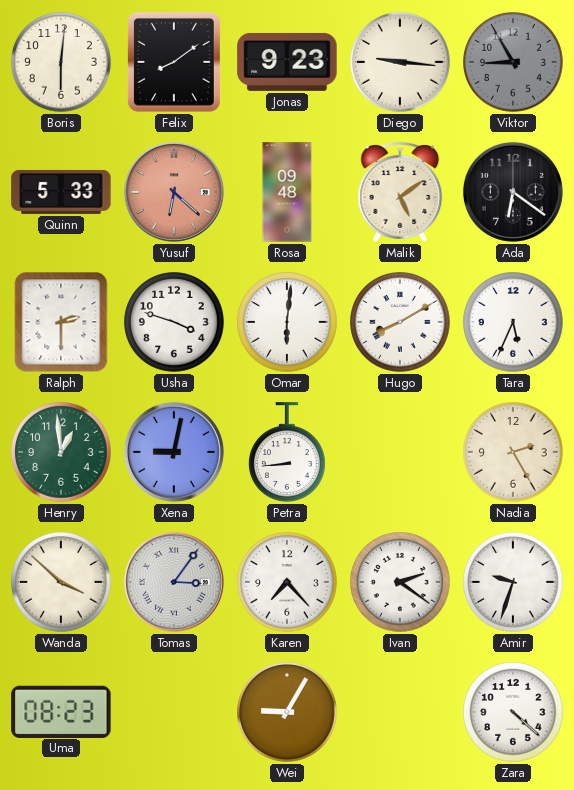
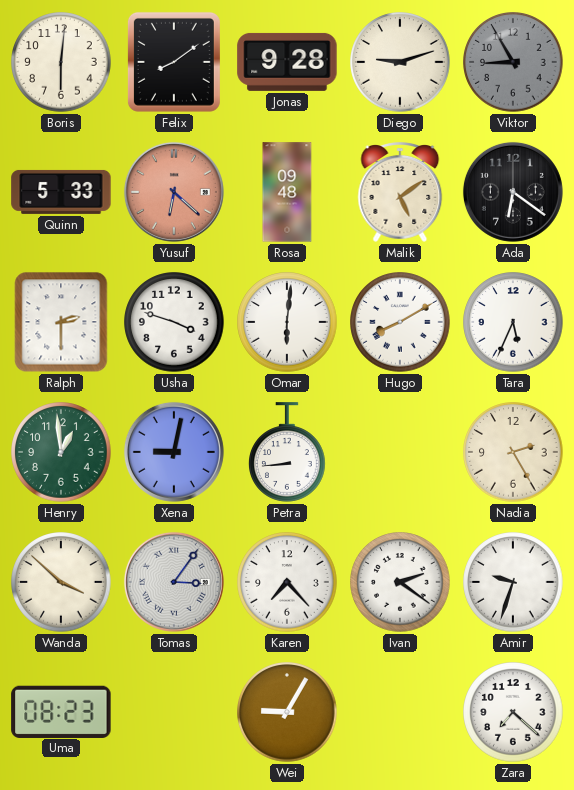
Jonas: 9:23 -> 9:28
Diego: 9:16 -> 9:12
Zara: 4:22 -> 7:22
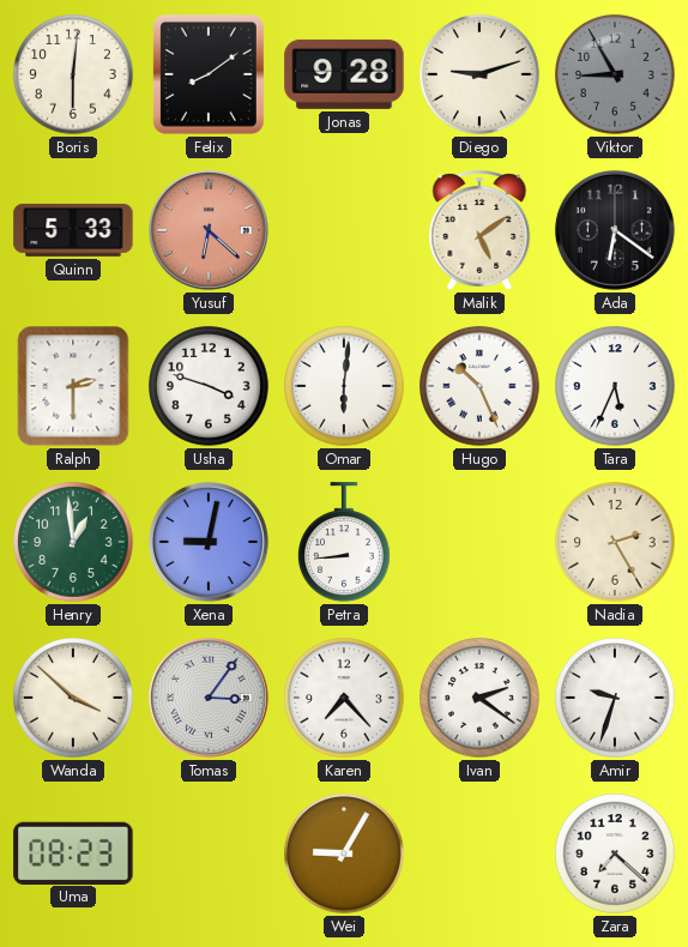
Rosa: 09:48 -> none
Hugo: 8:10 -> 10:26
